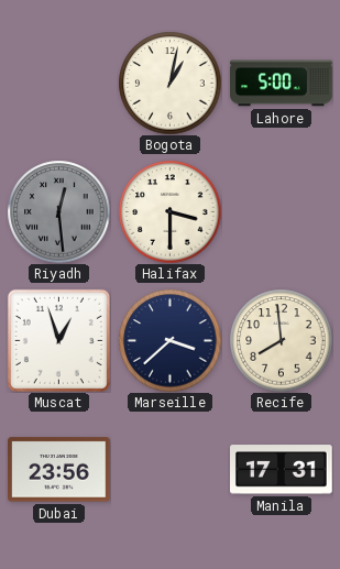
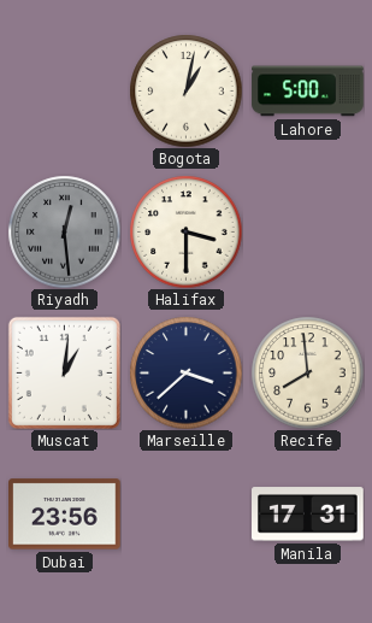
Muscat: 12:57 -> 1:01
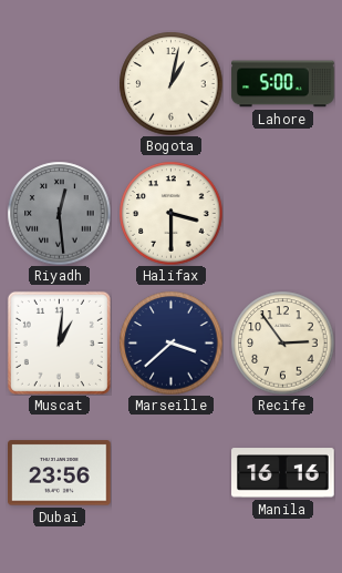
Recife: 7:59 -> 2:54
Manila: 17:31 -> 16:16
